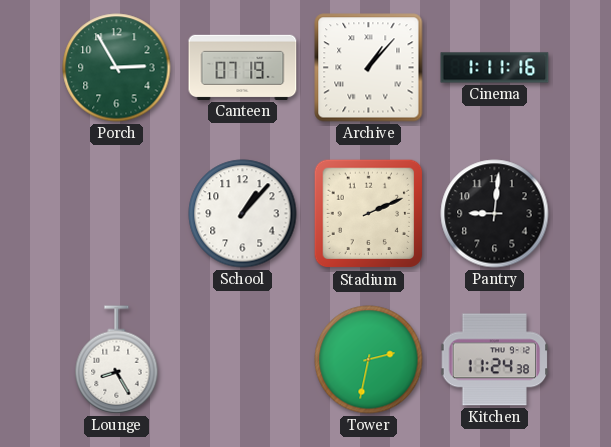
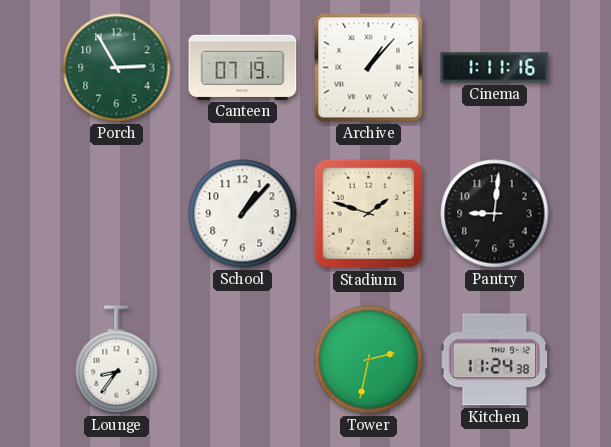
Stadium: 2:11 -> 1:48
Lounge: 8:25 -> 8:36
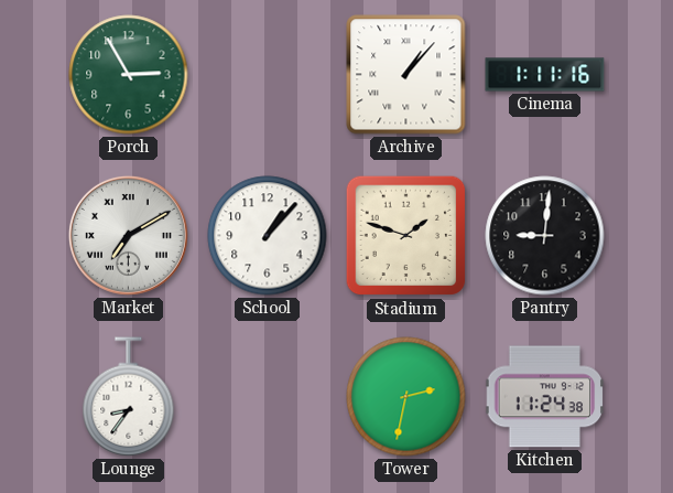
Canteen: 07:19 -> none
Market: none -> 7:10
